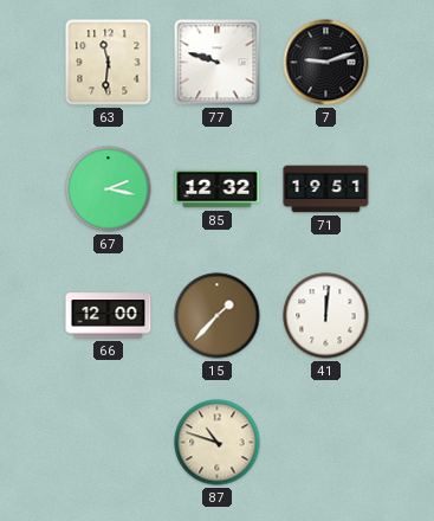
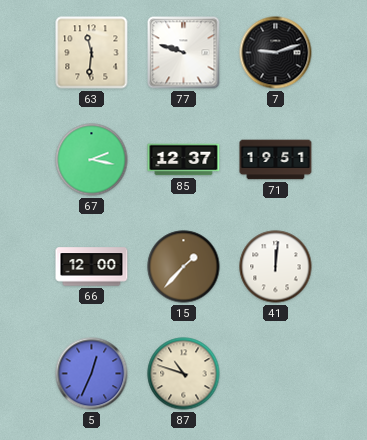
85: 12:32 -> 12:37
5: none -> 12:34
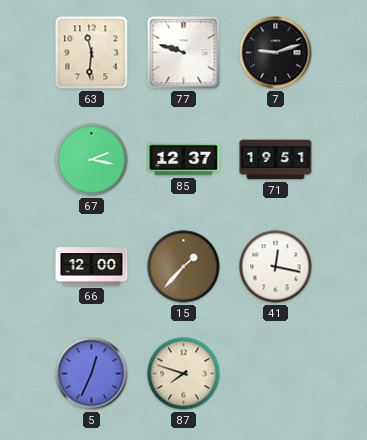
41: 12:01 -> 12:17
87: 10:48 -> 7:48
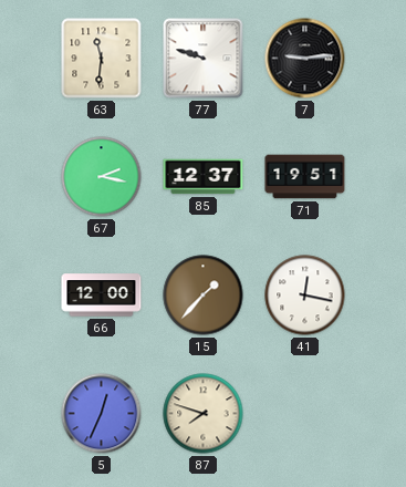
7: 9:12 -> 9:14
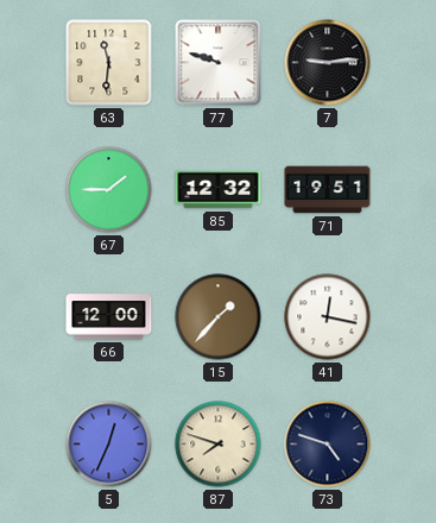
67: 2:17 -> 1:45
85: 12:37 -> 12:32
73: none -> 4:48
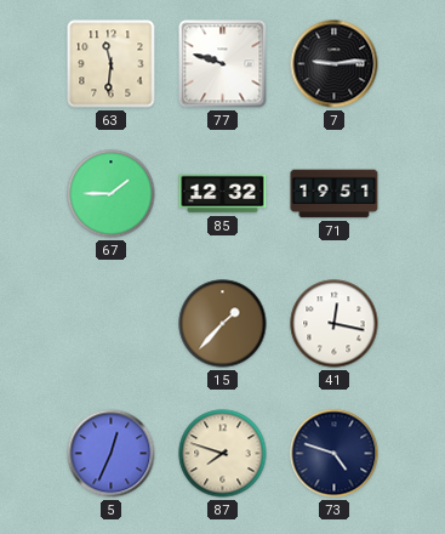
66: 12:00 -> none
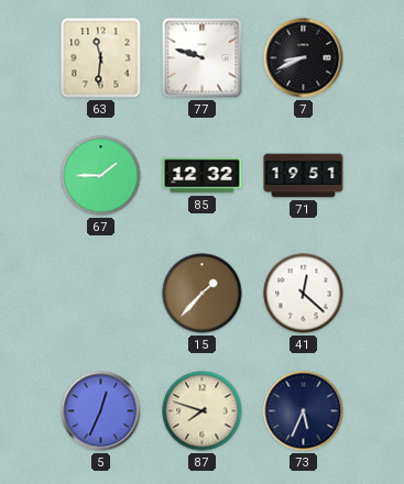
7: 9:14 -> 8:41
41: 12:17 -> 12:22
73: 4:48 -> 5:34
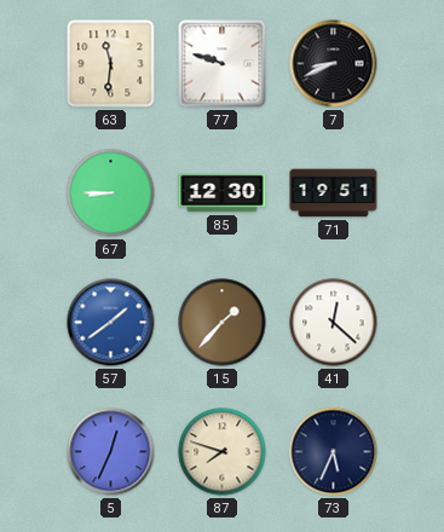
67: 1:45 -> 8:45
85: 12:32 -> 12:30
57: none -> 1:39
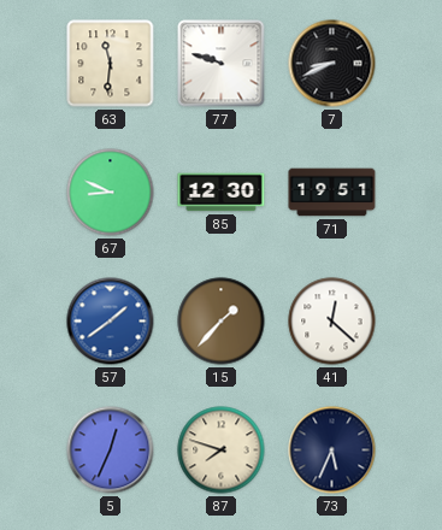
67: 8:45 -> 8:49
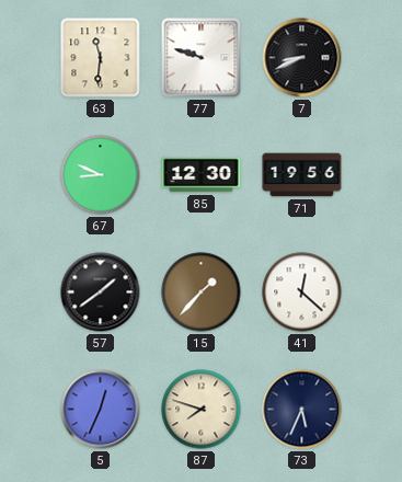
71: 19:51 -> 19:56
57 dial: blue -> black
